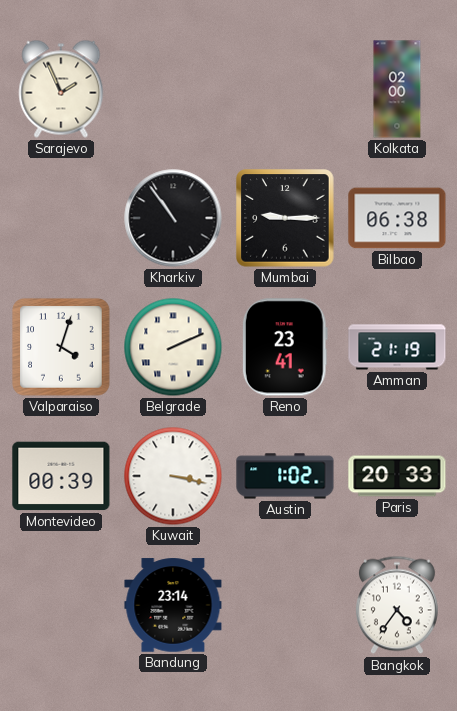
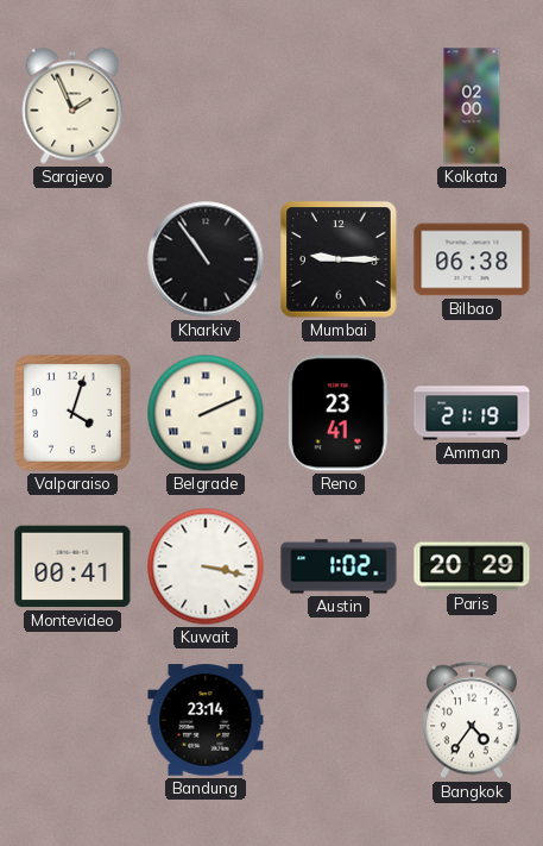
Montevideo: 00:39 -> 00:41
Paris: 20:33 -> 20:29
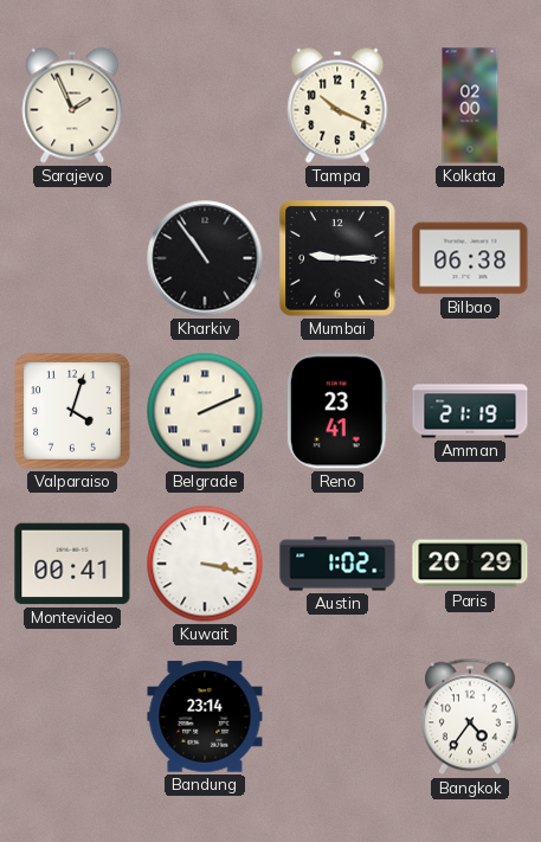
Tampa: none -> 10:19
